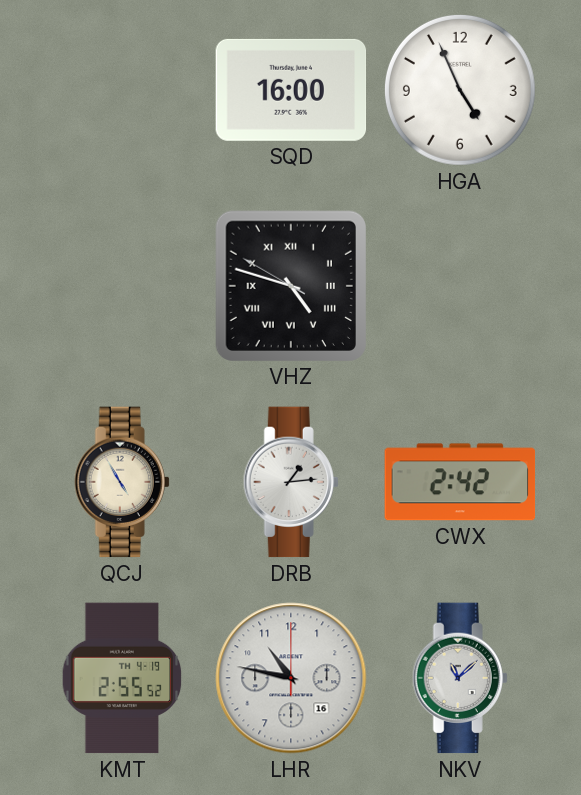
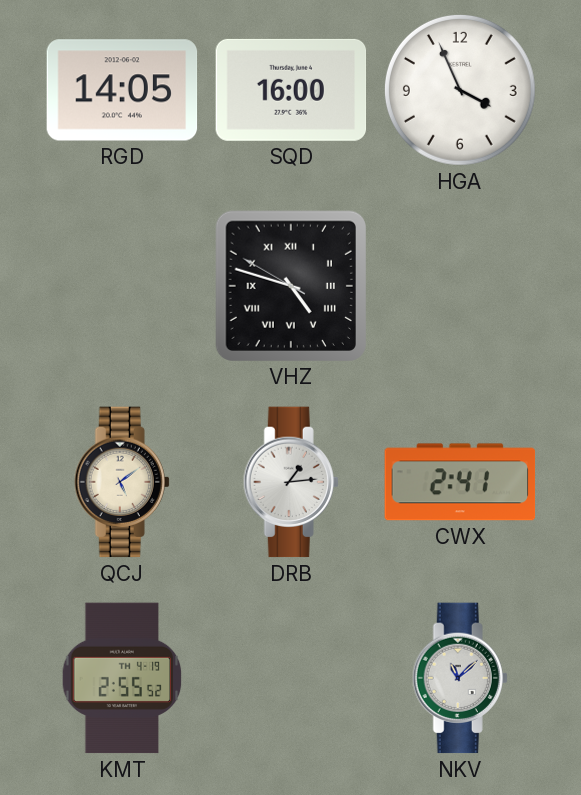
RGD: none -> 14:05
HGA: 4:56 -> 3:56
QCJ: 4:55 -> 5:09
CWX: 2:42 -> 2:41
LHR: 10:47 -> none
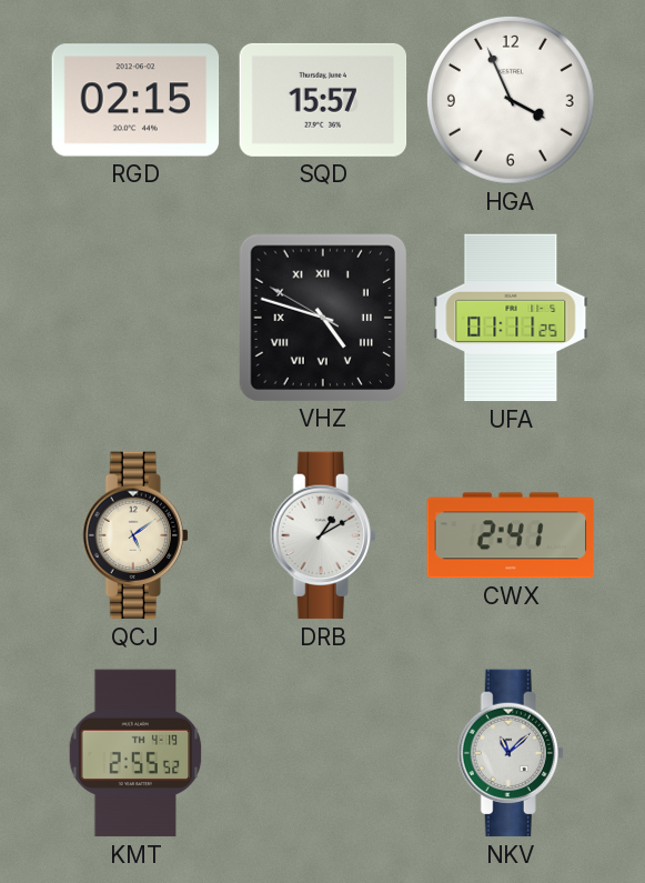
RGD: 14:05 -> 02:15
SQD: 16:00 -> 15:57
UFA: none -> 01:11
DRB: 1:14 -> 1:10
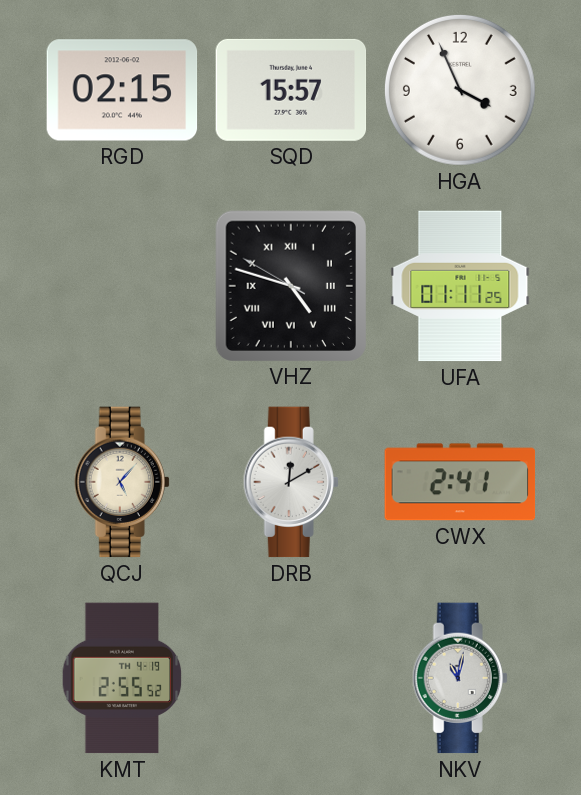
QCJ: 5:09 -> 5:07
DRB: 1:10 -> 12:10
NKV: 11:08 -> 11:02
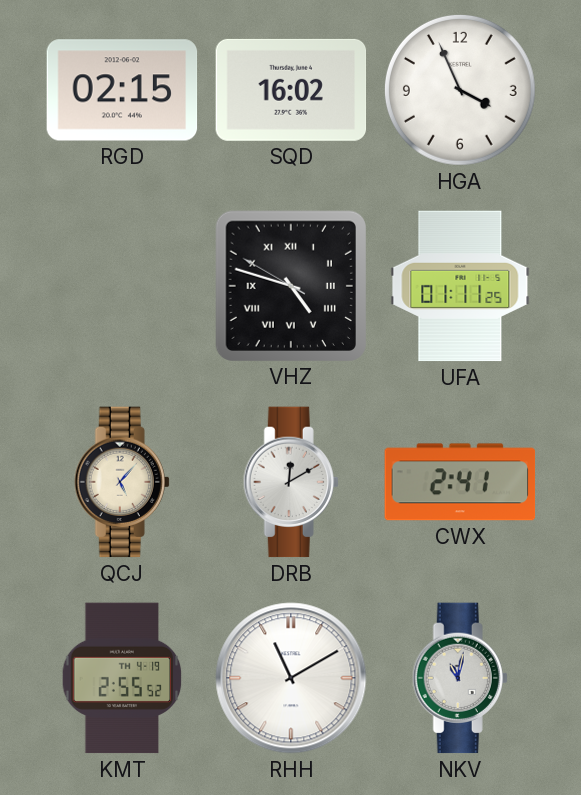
SQD: 15:57 -> 16:02
RHH: none -> 11:10
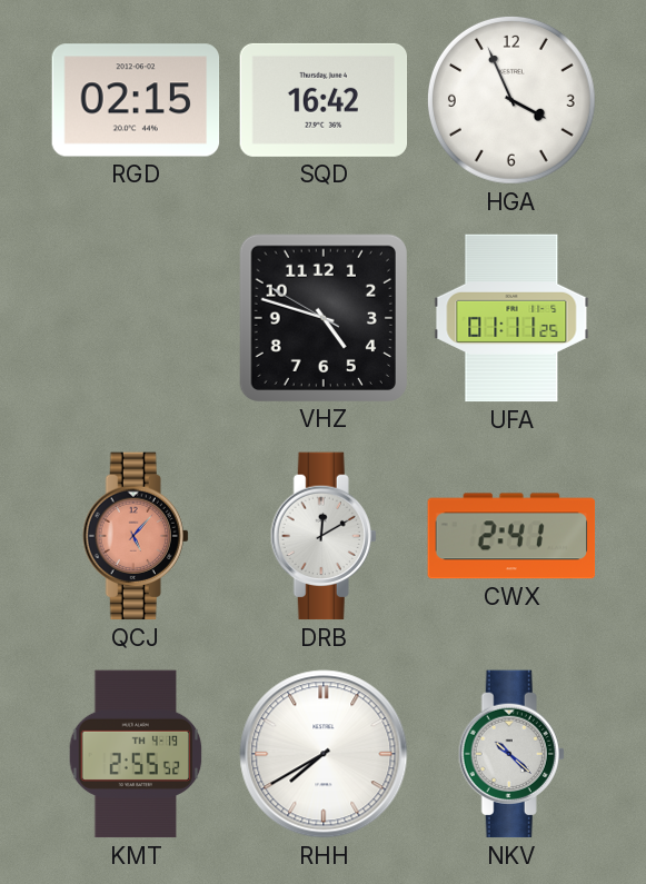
SQD: 16:02 -> 16:42
VHZ numerals: Roman -> Arabic
QCJ dial: cream -> salmon
RHH: 11:10 -> 7:40
NKV: 11:02 -> 10:22
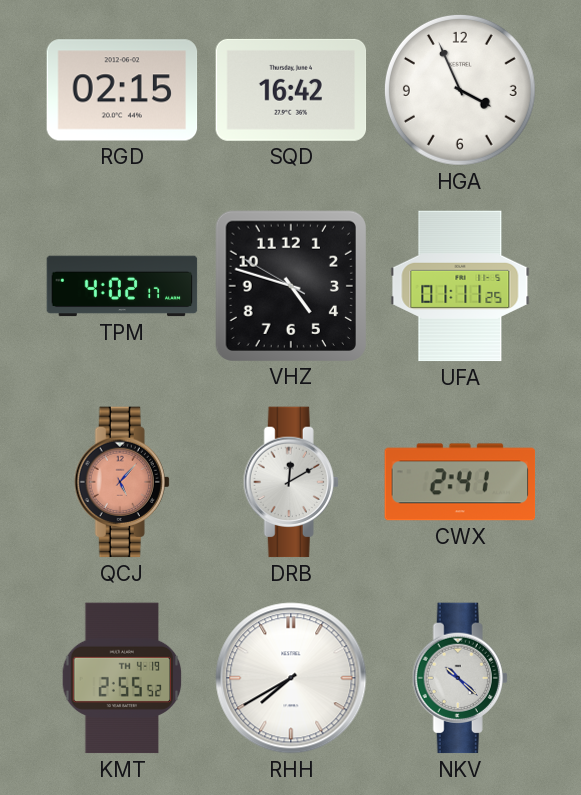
TPM: none -> 4:02
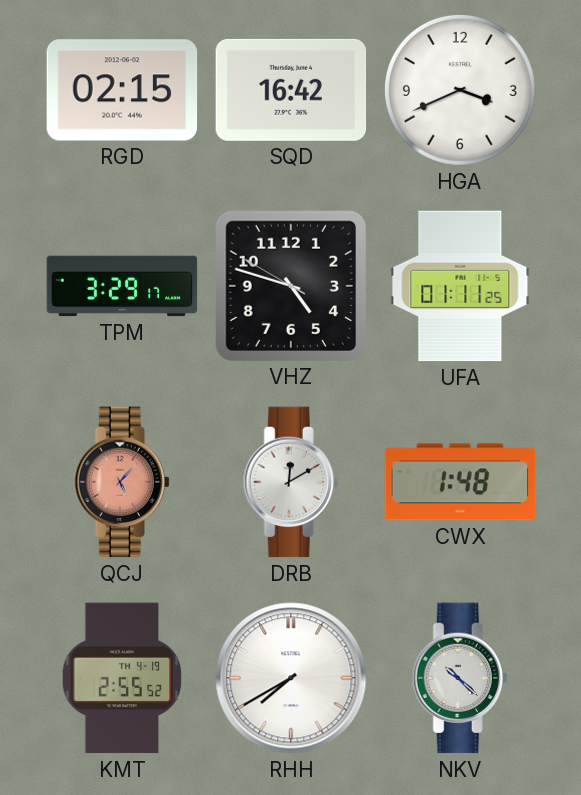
HGA: 3:56 -> 3:41
TPM: 4:02 -> 3:29
CWX: 2:41 -> 1:48
